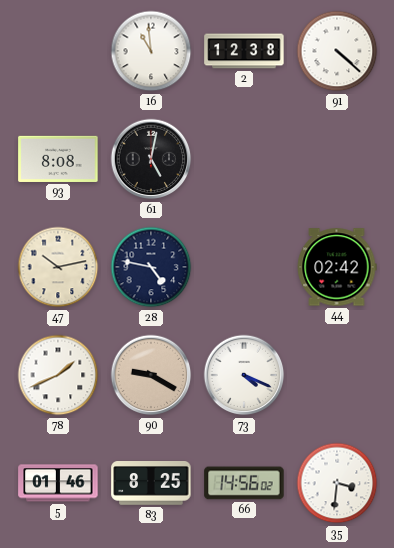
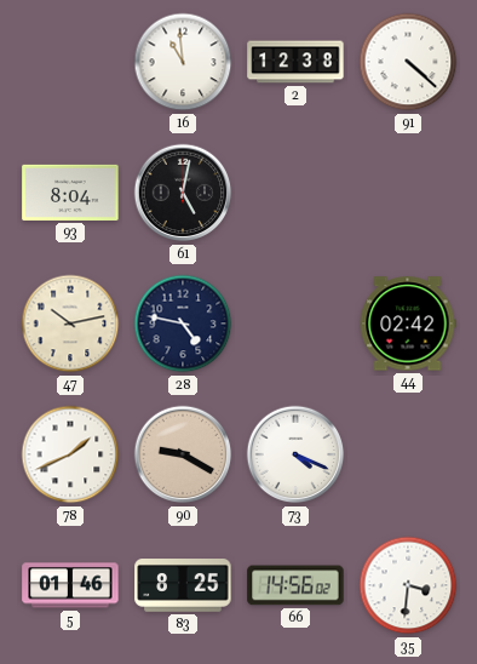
93: 8:08 -> 8:04
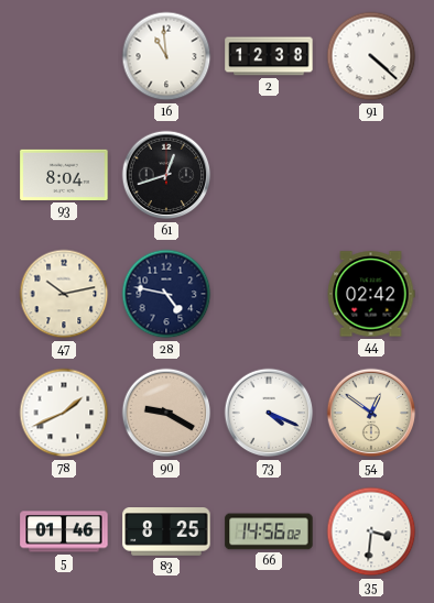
61: 5:02 -> 12:42
54: none -> 12:51
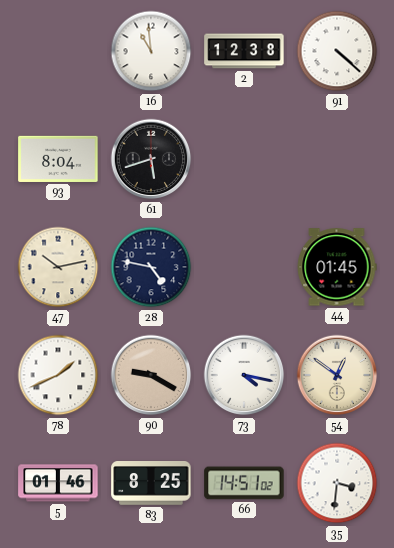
61: 12:42 -> 5:42
44: 02:42 -> 01:45
73: 4:19 -> 4:17
66: 14:56 -> 14:51
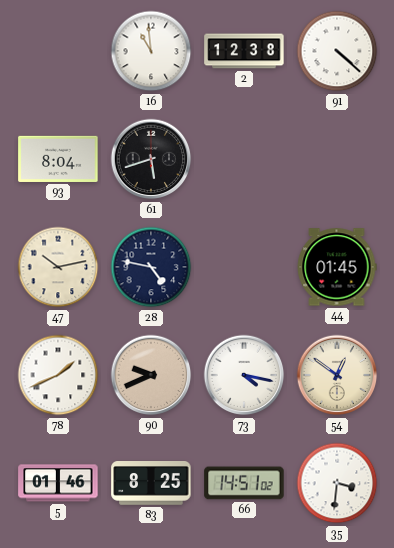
90: 9:20 -> 9:41
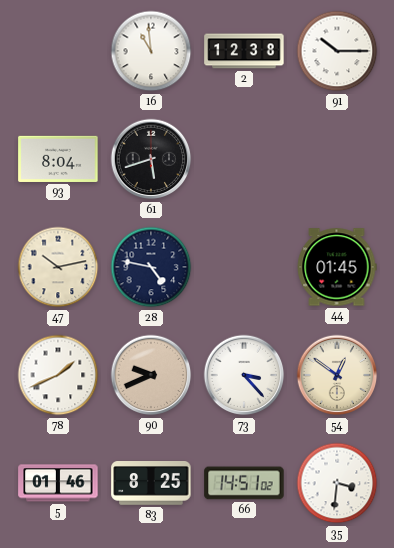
91: 4:22 -> 10:15
73: 4:17 -> 3:23
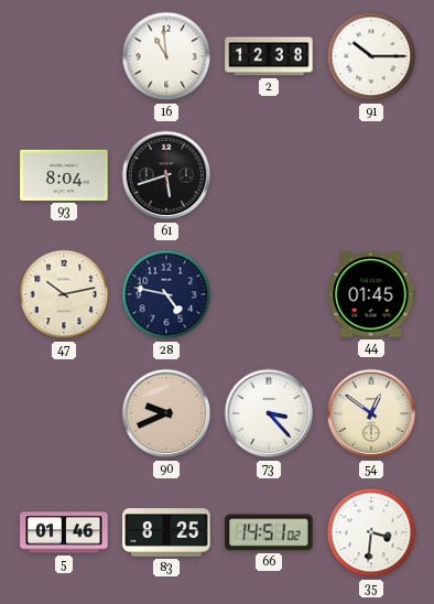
78: 1:41 -> none
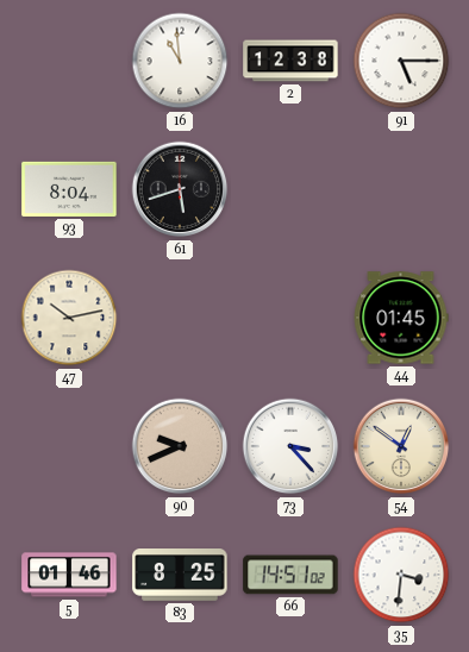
91: 10:15 -> 5:15
28: 4:47 -> none
